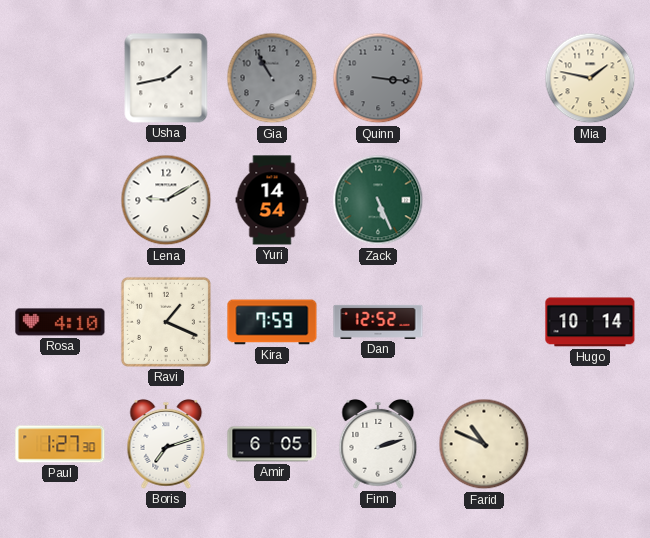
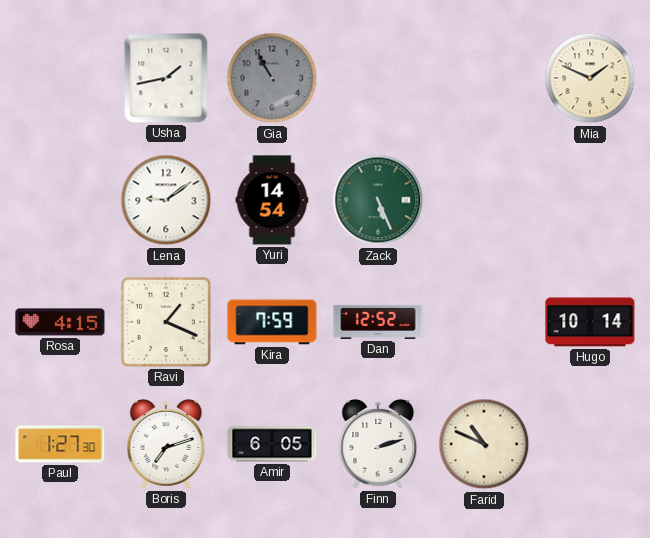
Quinn: 3:16 -> none
Mia: 1:47 -> 1:49
Lena: 9:10 -> 9:09
Rosa: 4:10 -> 4:15
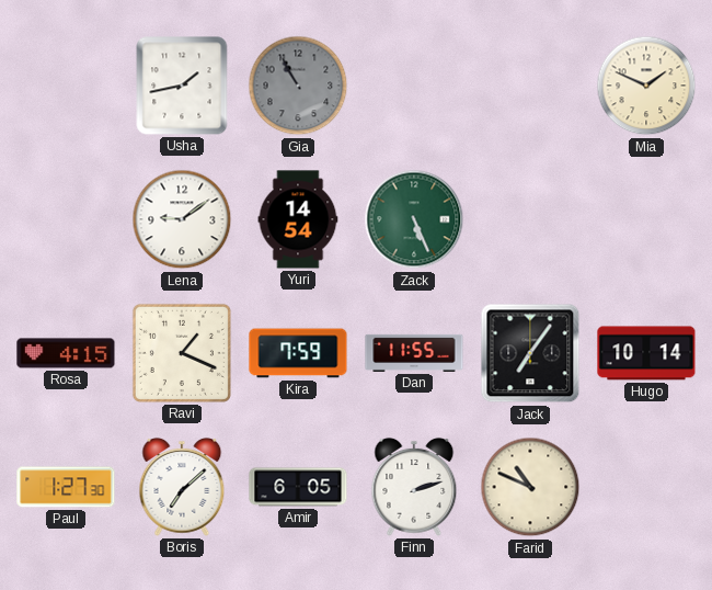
Dan: 12:52 -> 11:55
Jack: none -> 7:06
Boris: 7:12 -> 7:08
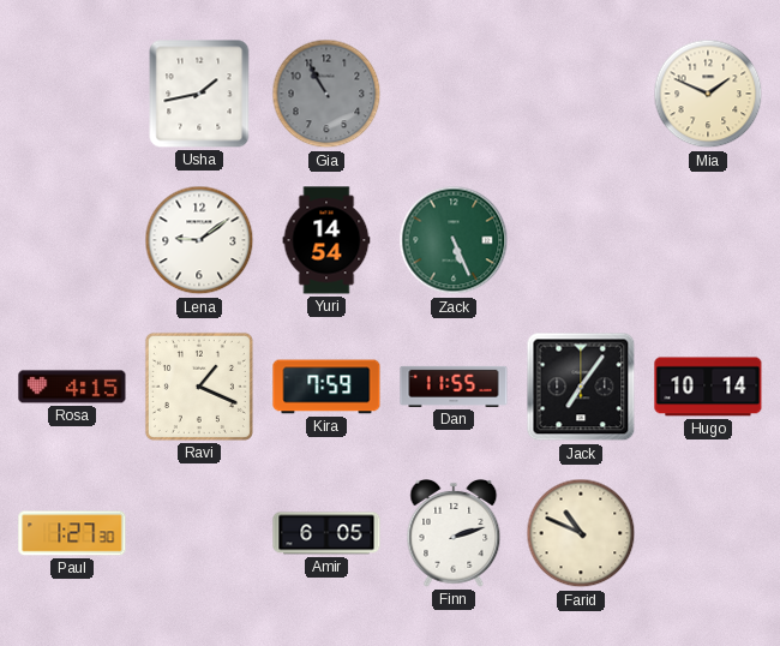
Boris: 7:08 -> none
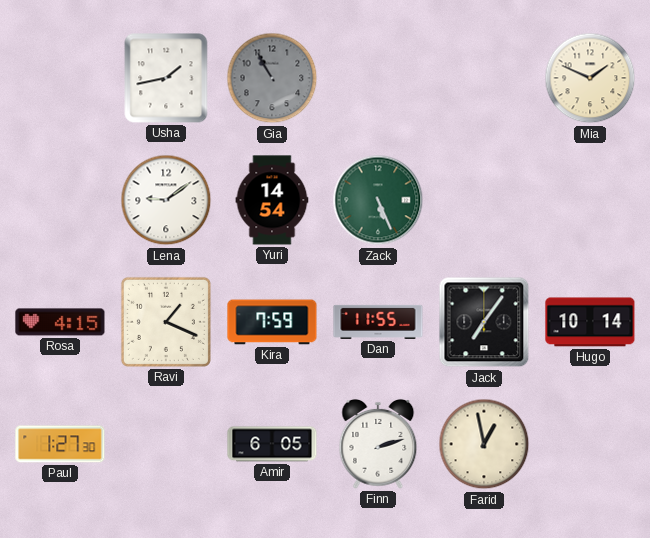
Farid: 10:49 -> 12:58
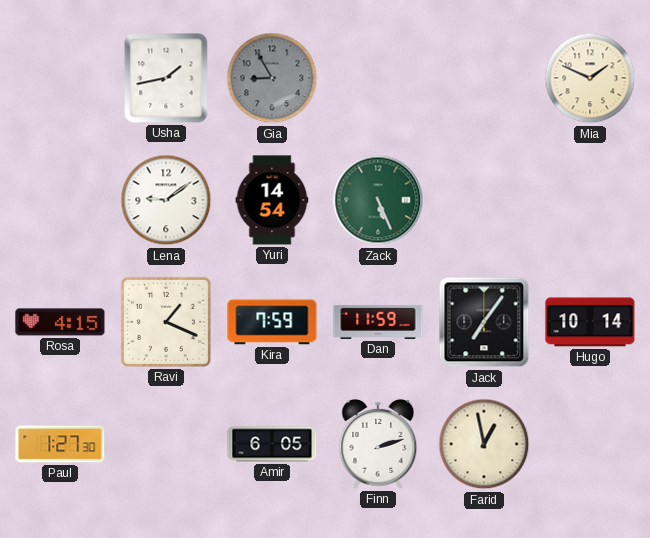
Gia: 10:55 -> 8:55
Dan: 11:55 -> 11:59
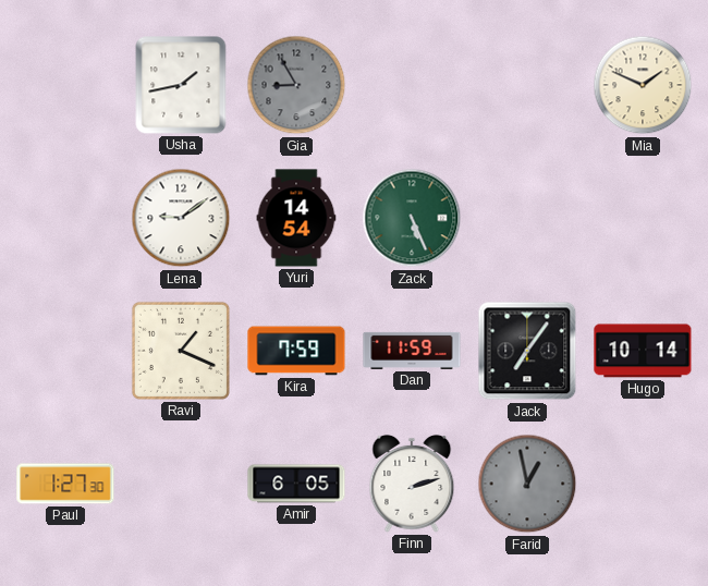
Rosa: 4:15 -> none
Farid dial: cream -> grey
